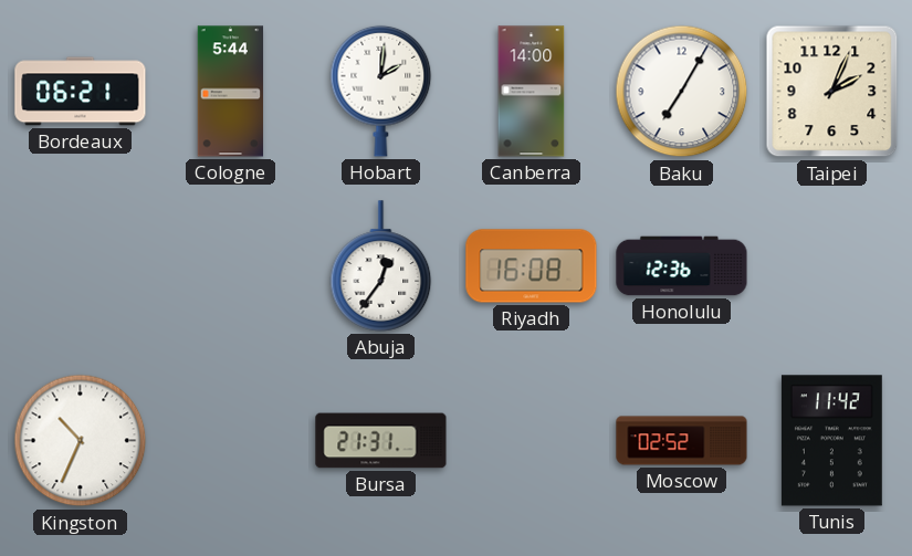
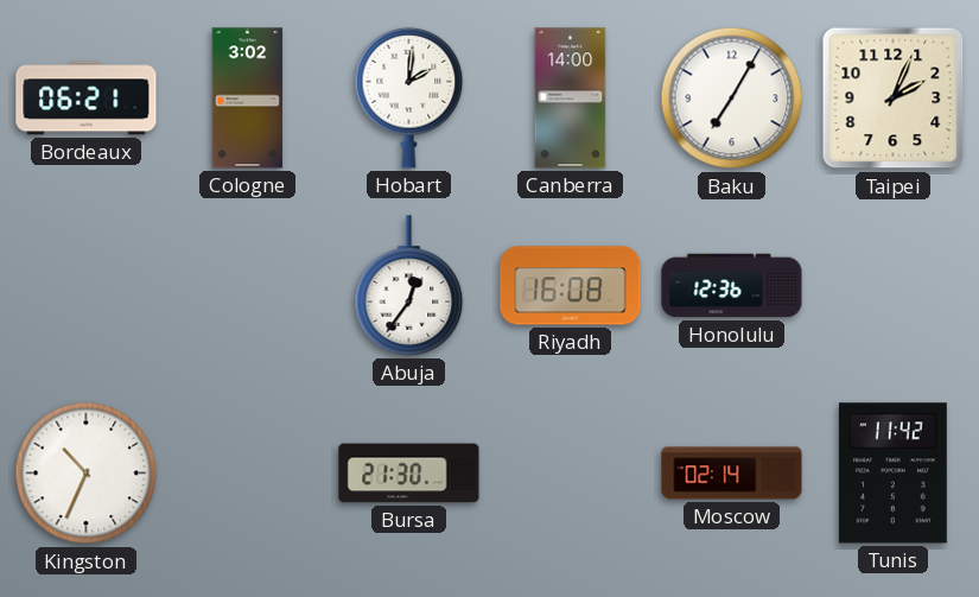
Cologne: 5:44 -> 3:02
Bursa: 21:31 -> 21:30
Moscow: 02:52 -> 02:14
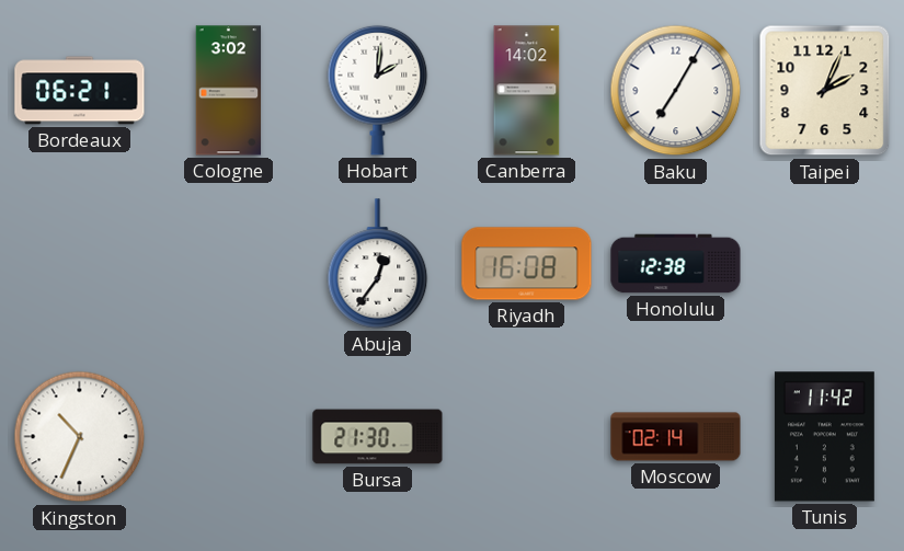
Canberra: 14:00 -> 14:02
Honolulu: 12:36 -> 12:38
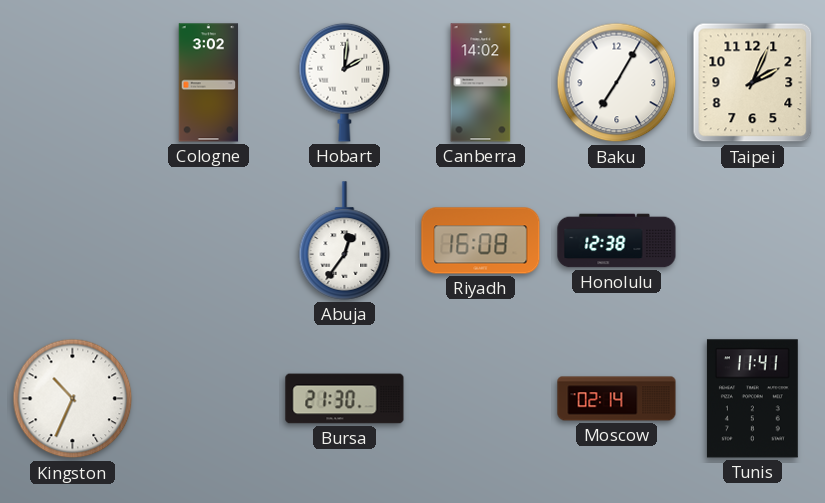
Bordeaux: 06:21 -> none
Tunis: 11:42 -> 11:41
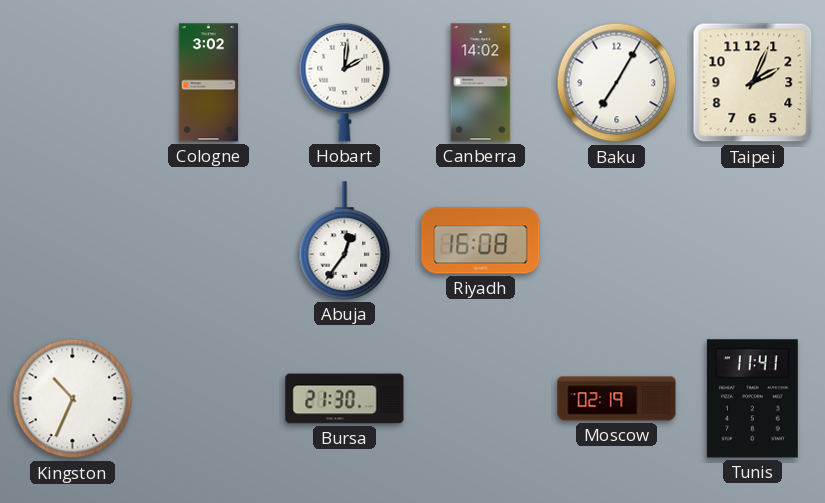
Honolulu: 12:38 -> none
Moscow: 02:14 -> 02:19
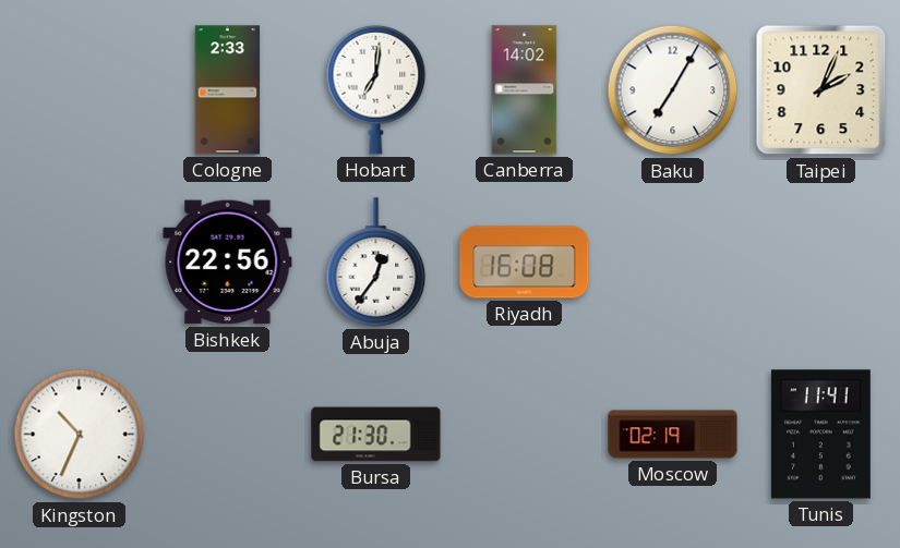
Cologne: 3:02 -> 2:33
Hobart: 2:01 -> 7:01
Bishkek: none -> 22:56
